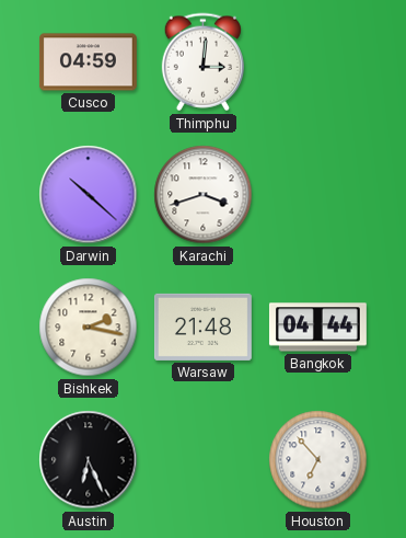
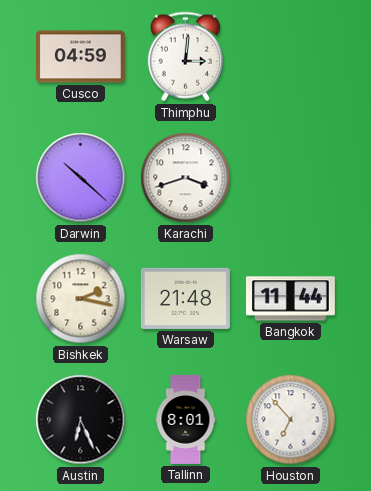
Bangkok: 04:44 -> 11:44
Tallinn: none -> 8:01
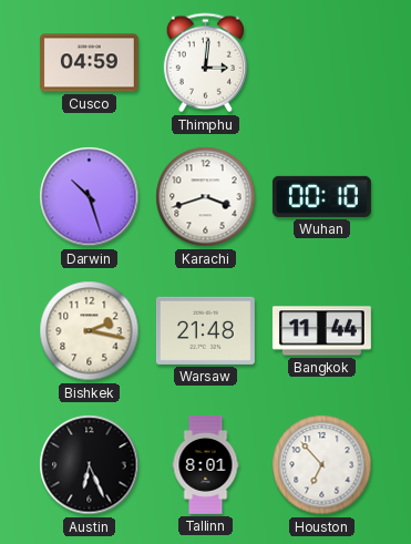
Darwin: 10:22 -> 10:27
Wuhan: none -> 00:10
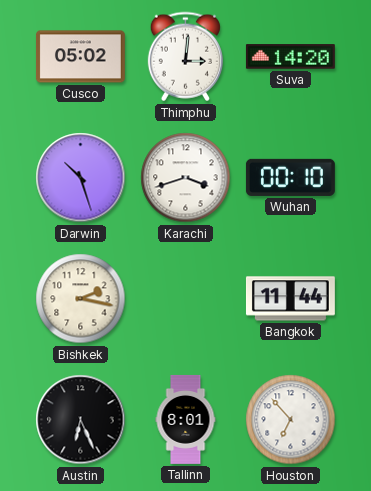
Cusco: 04:59 -> 05:02
Suva: none -> 14:20
Warsaw: 21:48 -> none
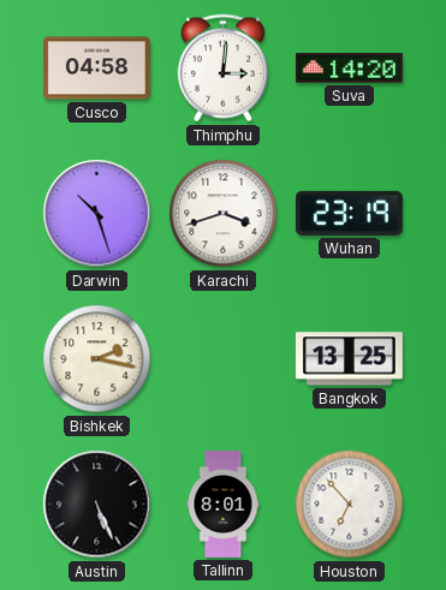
Cusco: 05:02 -> 04:58
Wuhan: 00:10 -> 23:19
Bangkok: 11:44 -> 13:25
Austin: 6:26 -> 5:26
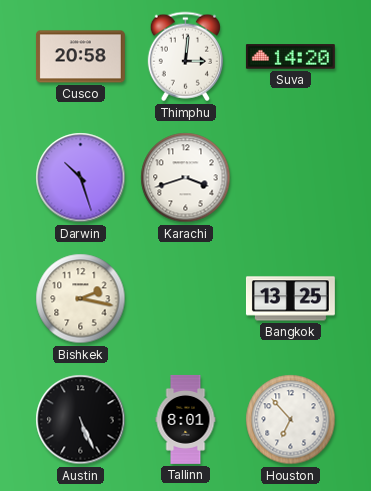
Cusco: 04:58 -> 20:58
Wuhan: 23:19 -> none
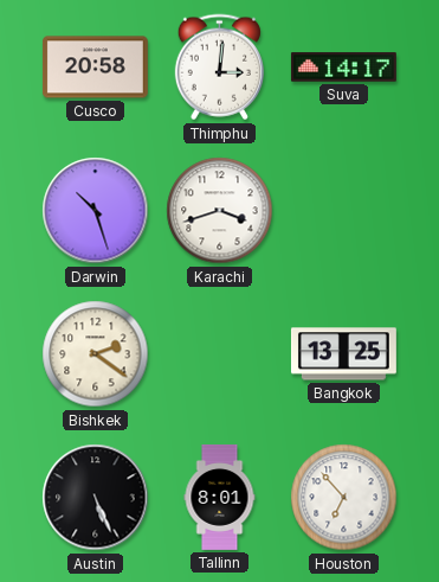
Suva: 14:20 -> 14:17
Bishkek: 2:17 -> 2:21
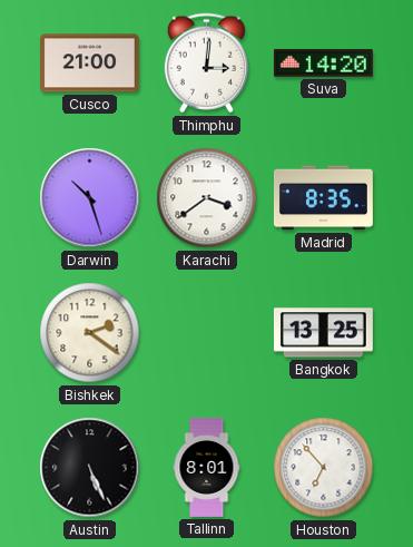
Cusco: 20:58 -> 21:00
Suva: 14:17 -> 14:20
Karachi: 3:42 -> 3:39
Madrid: none -> 8:35
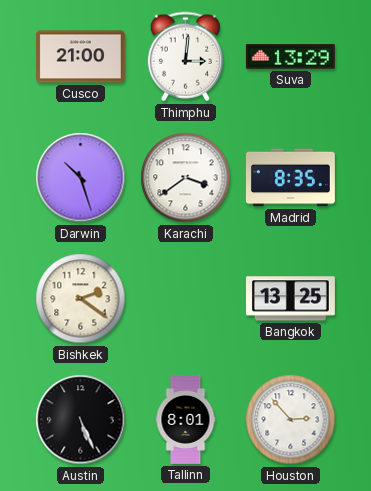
Suva: 14:20 -> 13:29
Houston: 6:53 -> 2:53
